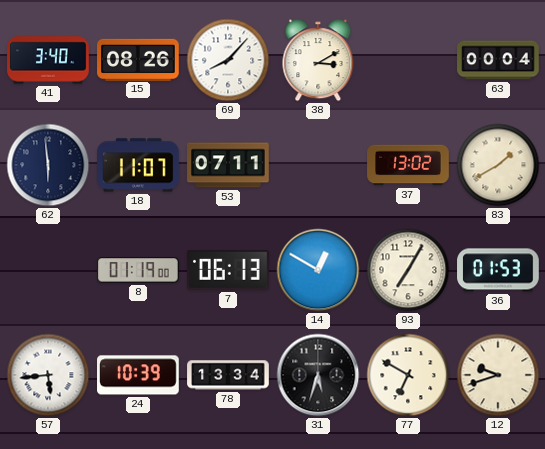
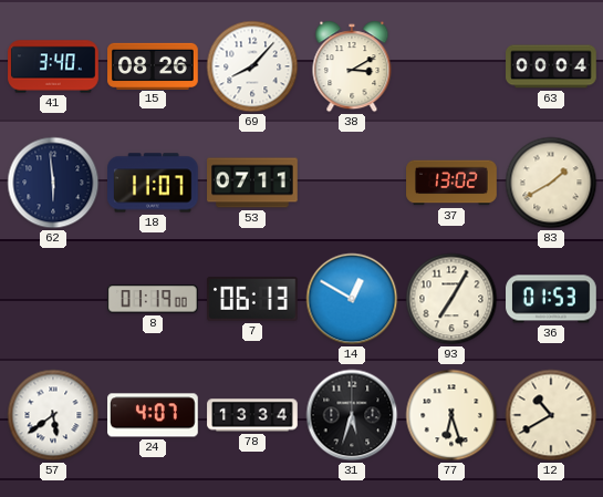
57: 5:44 -> 5:39
24: 10:39 -> 4:07
77: 6:50 -> 6:27
12: 9:42 -> 10:40
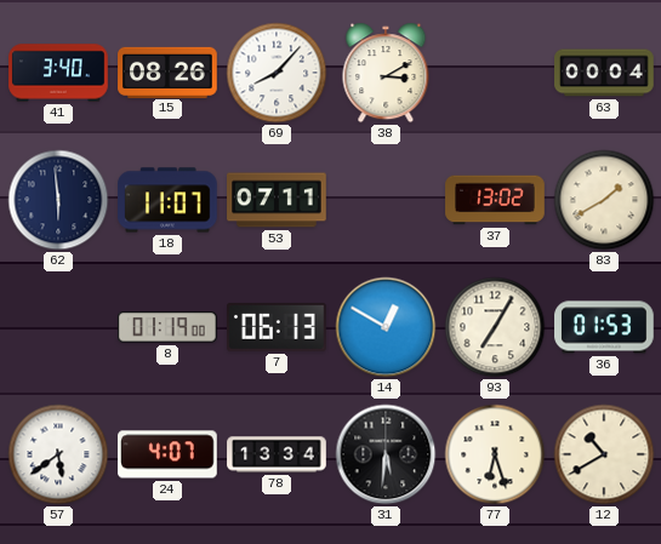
31: 5:33 -> 5:31
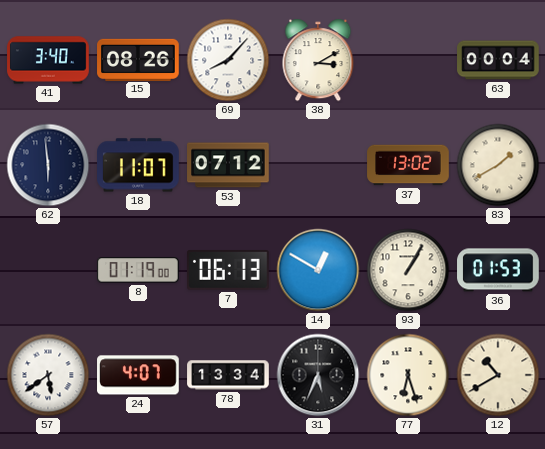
53: 07:11 -> 07:12
93: 7:05 -> 1:05
31: 5:31 -> 5:34
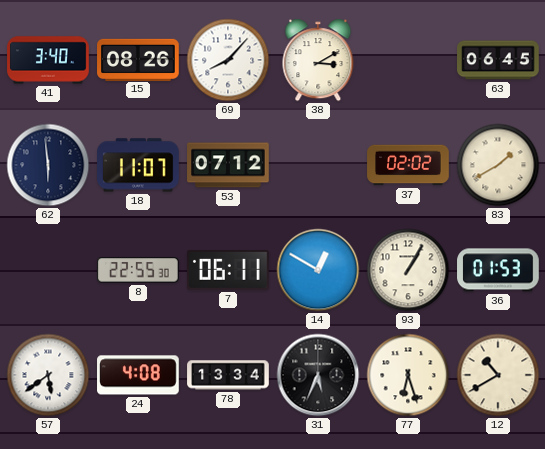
63: 00:04 -> 06:45
37: 13:02 -> 02:02
8: 01:19 -> 22:55
7: 06:13 -> 06:11
24: 4:07 -> 4:08
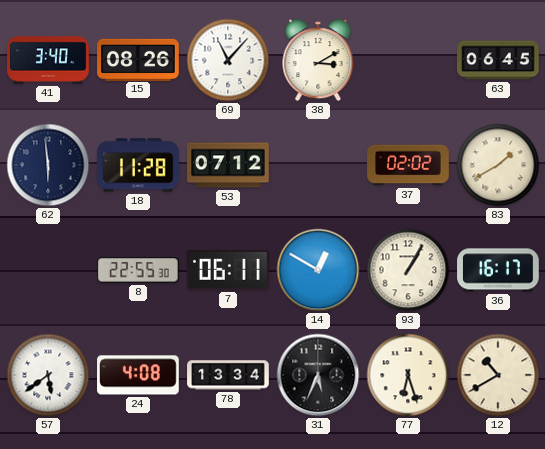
69: 8:07 -> 11:07
18: 11:07 -> 11:28
36: 01:53 -> 16:17
